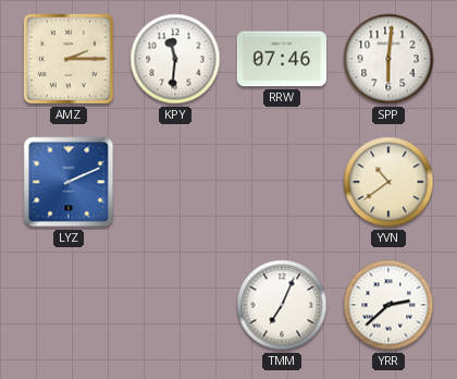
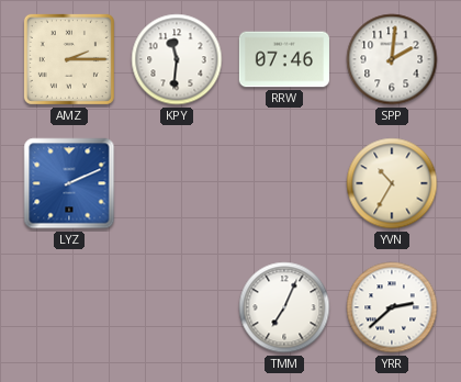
SPP: 6:01 -> 2:01
YVN: 10:39 -> 10:35
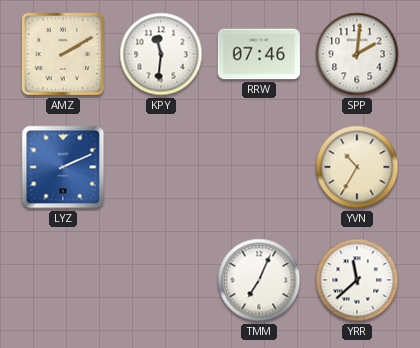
AMZ: 2:15 -> 2:10
YRR: 2:38 -> 11:38
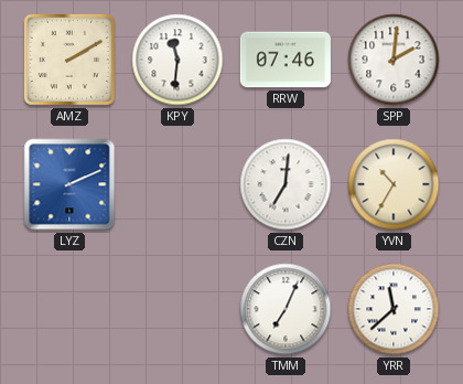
CZN: none -> 7:01
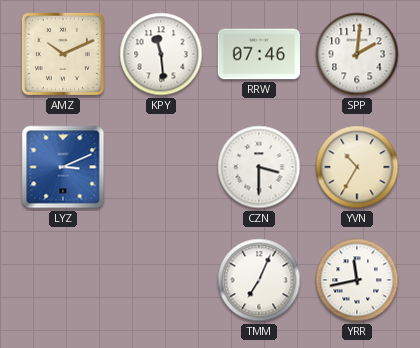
AMZ: 2:10 -> 10:11
KPY: 11:31 -> 11:29
LYZ: 2:11 -> 3:11
CZN: 7:01 -> 3:30
YRR: 11:38 -> 11:43
